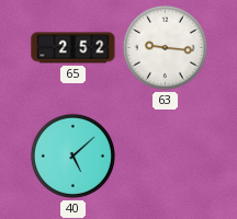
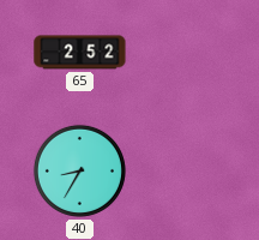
63: 9:16 -> none
40: 5:08 -> 8:35
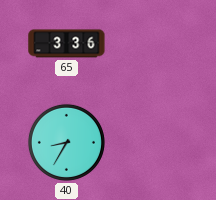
65: 2:52 -> 3:36
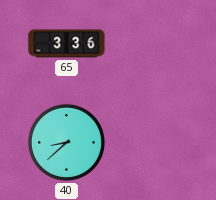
40: 8:35 -> 8:38
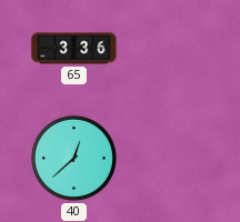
40: 8:38 -> 12:38
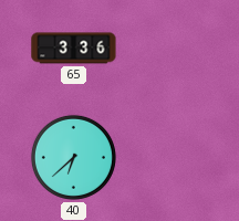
40: 12:38 -> 6:38
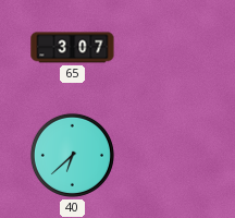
65: 3:36 -> 3:07
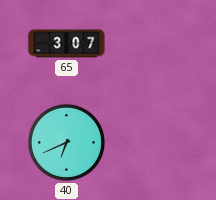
40: 6:38 -> 6:41
